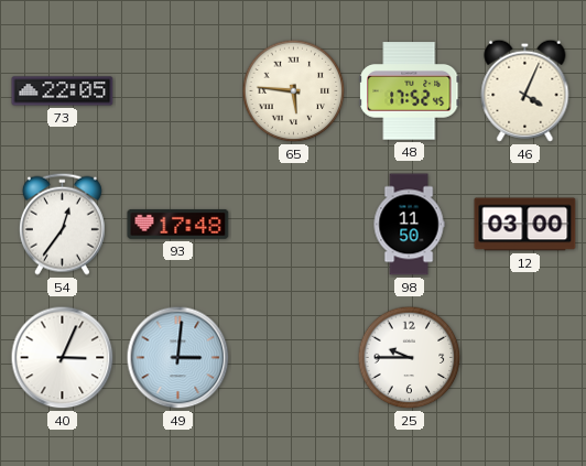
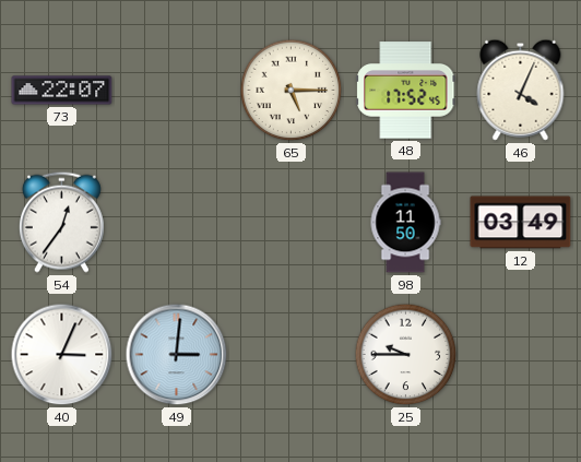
73: 22:05 -> 22:07
65: 5:46 -> 5:15
93: 17:48 -> none
12: 03:00 -> 03:49
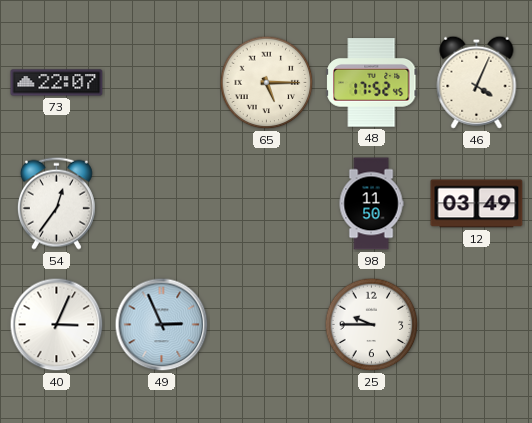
49: 3:01 -> 2:56
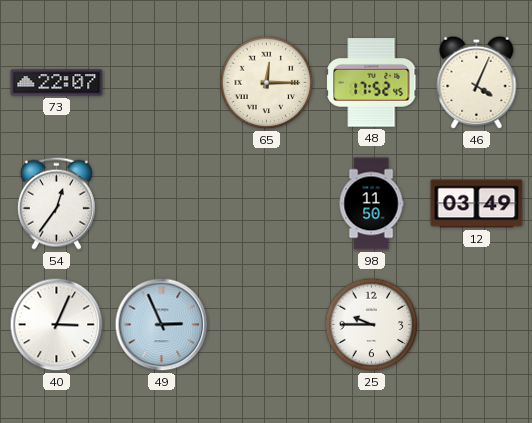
65: 5:15 -> 12:15
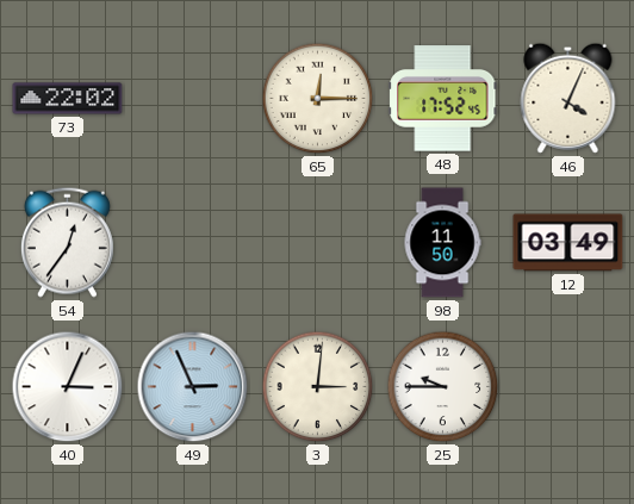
73: 22:07 -> 22:02
3: none -> 3:01
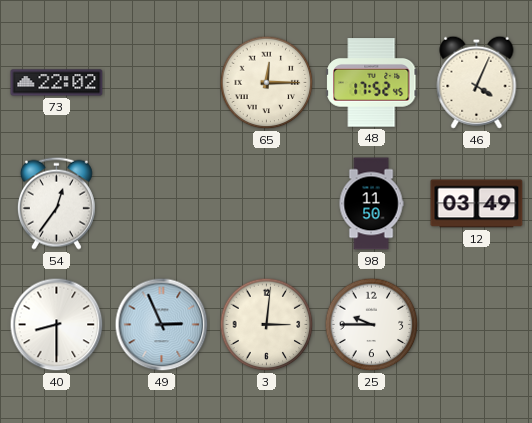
40: 3:04 -> 8:30
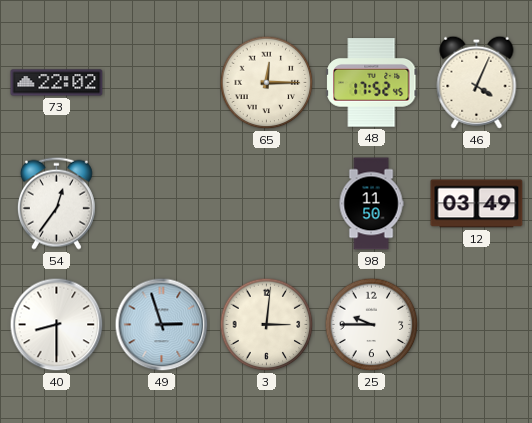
49: 2:56 -> 2:57
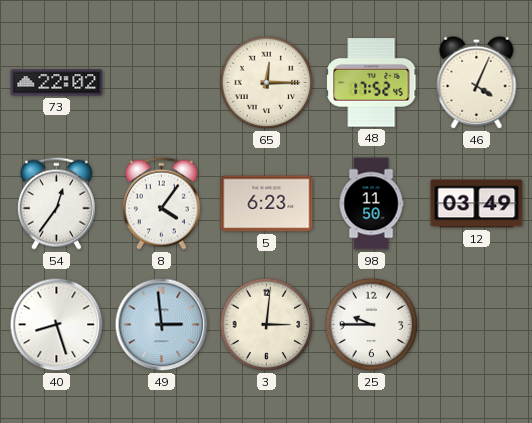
8: none -> 4:06
5: none -> 6:23
40: 8:30 -> 8:27
49: 2:57 -> 2:59
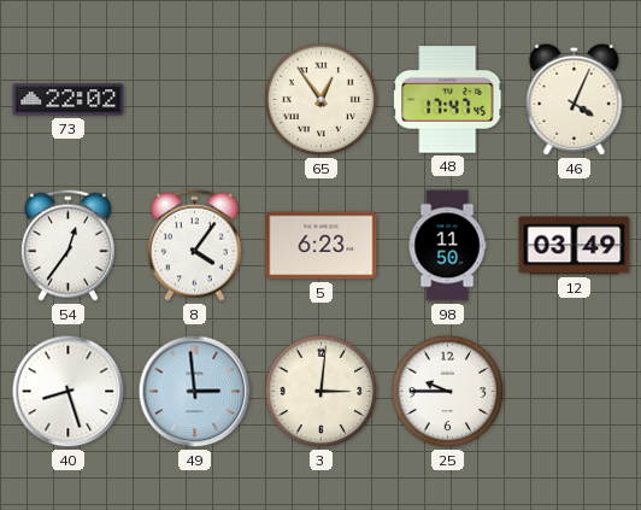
65: 12:15 -> 12:54
48: 17:52 -> 17:47
